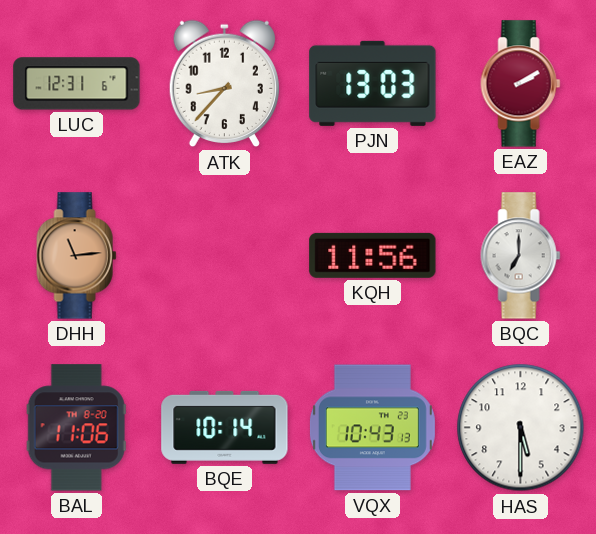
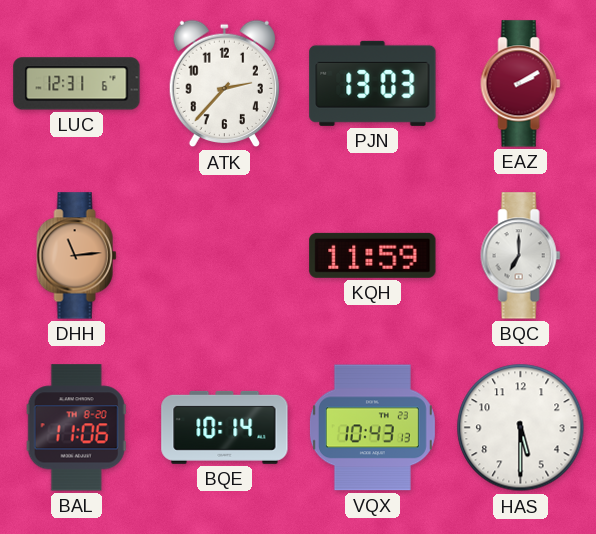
ATK: 8:37 -> 2:37
KQH: 11:56 -> 11:59
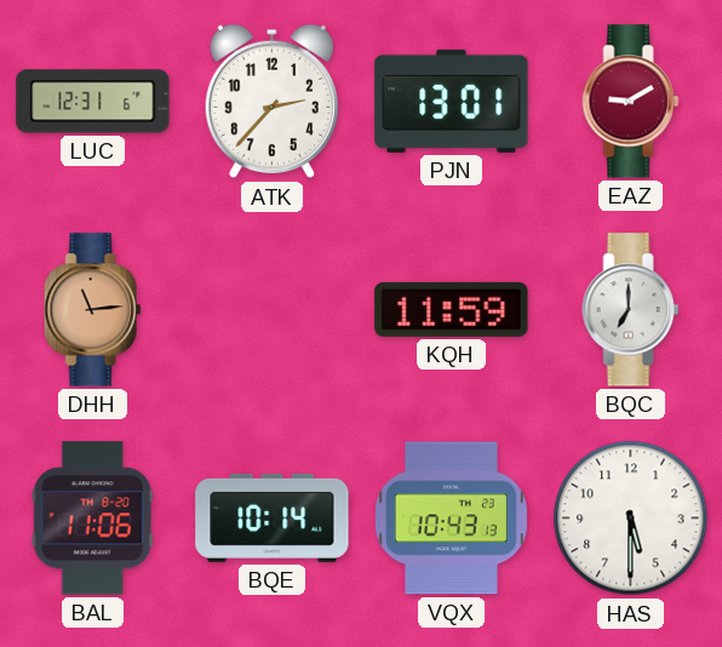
PJN: 13:03 -> 13:01
EAZ: 2:10 -> 9:10
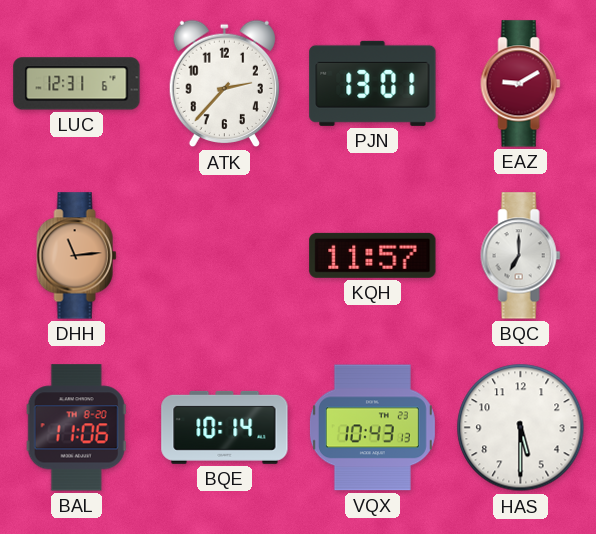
KQH: 11:59 -> 11:57
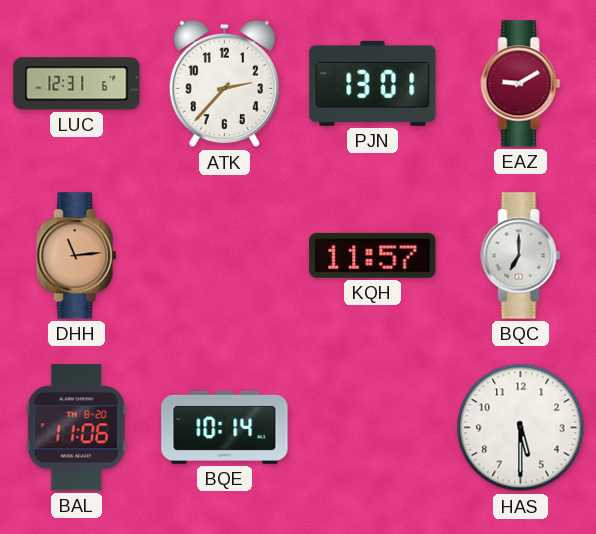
VQX: 10:43 -> none
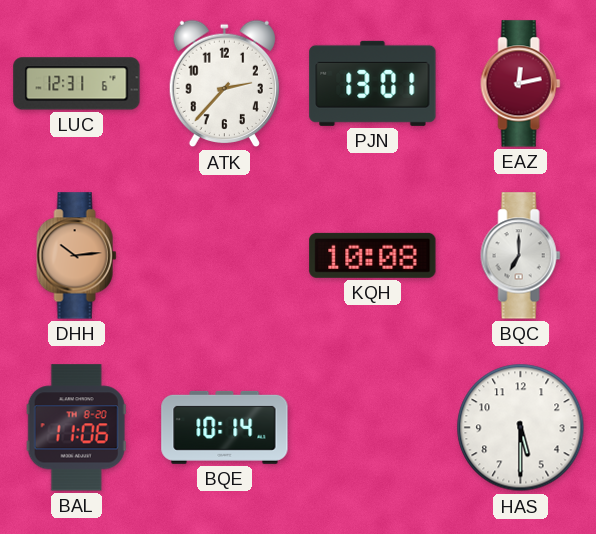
EAZ: 9:10 -> 12:13
DHH: 11:14 -> 10:14
KQH: 11:57 -> 10:08
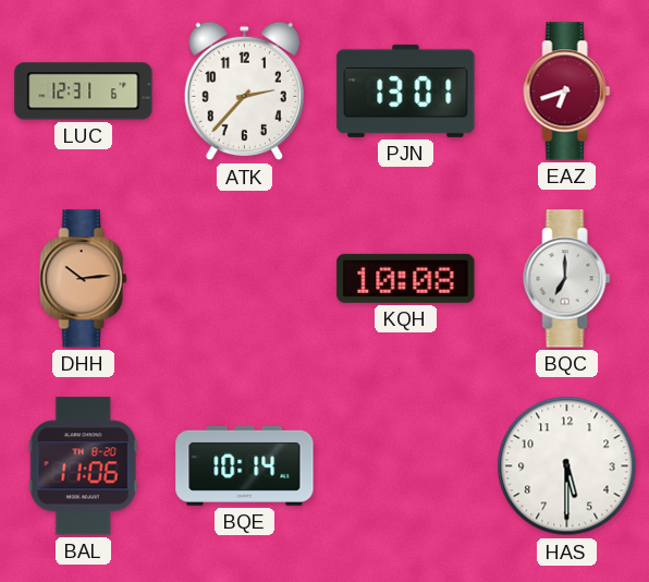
EAZ: 12:13 -> 6:42
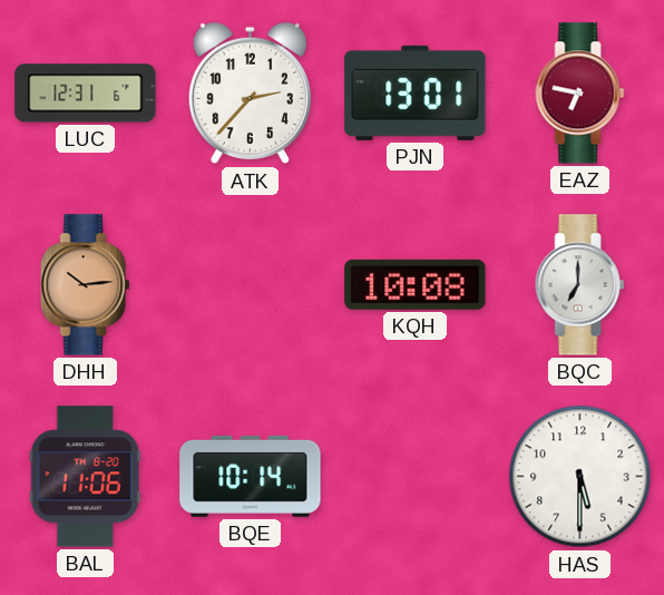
EAZ: 6:42 -> 6:47
